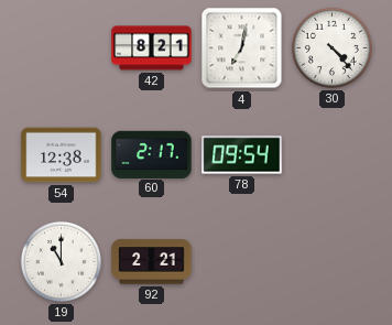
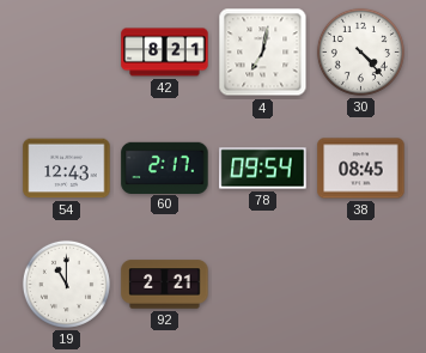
54: 12:38 -> 12:43
38: none -> 08:45
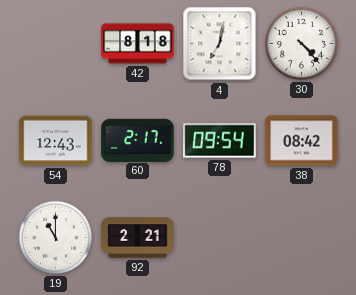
42: 8:21 -> 8:18
38: 08:45 -> 08:42
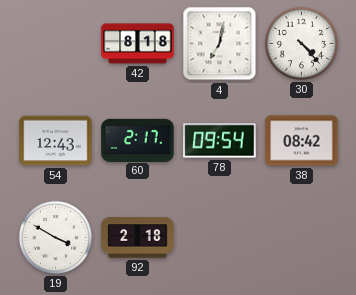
19: 11:00 -> 3:50
92: 2:21 -> 2:18
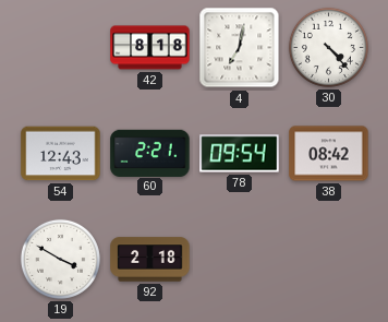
60: 2:17 -> 2:21
